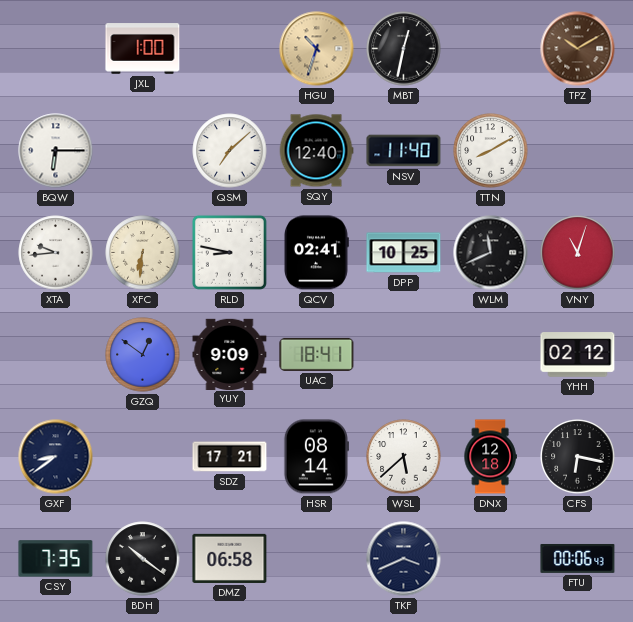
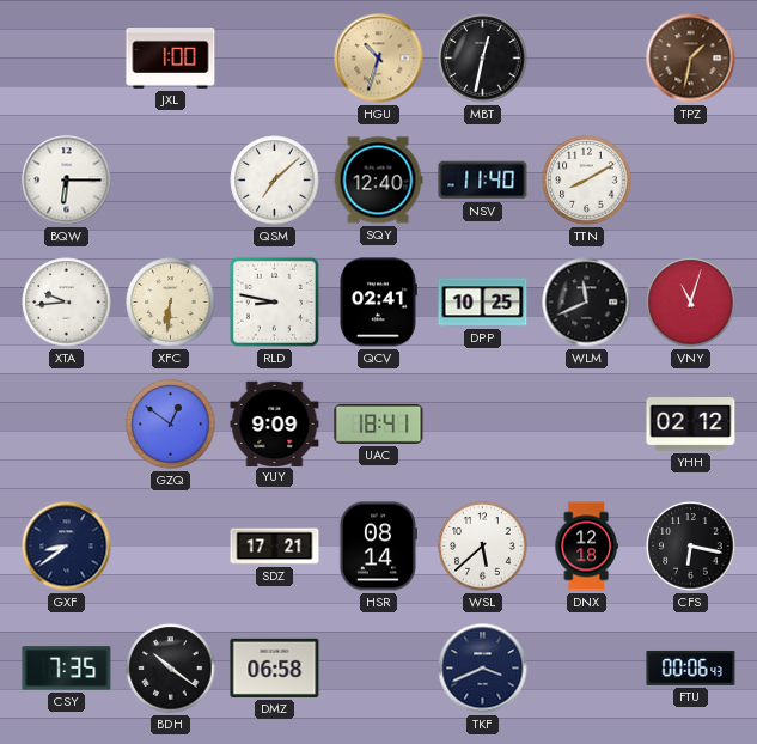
TPZ: 10:10 -> 1:32
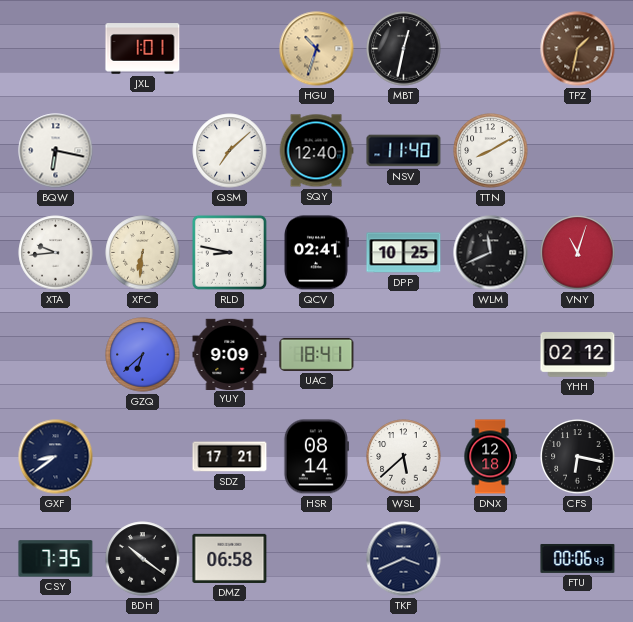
JXL: 1:00 -> 1:01
BQW: 6:15 -> 6:17
GZQ: 12:51 -> 6:38
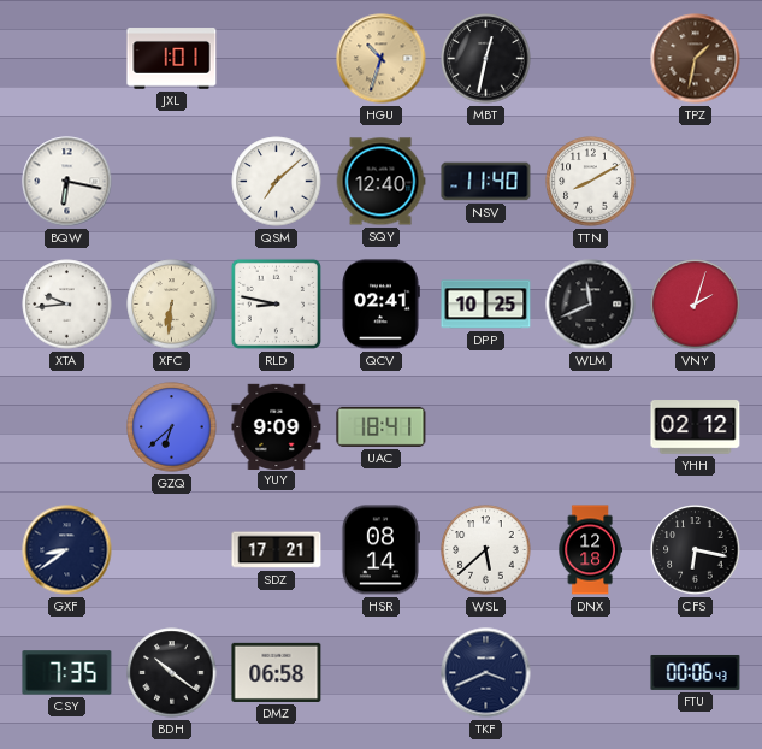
VNY: 11:03 -> 2:03
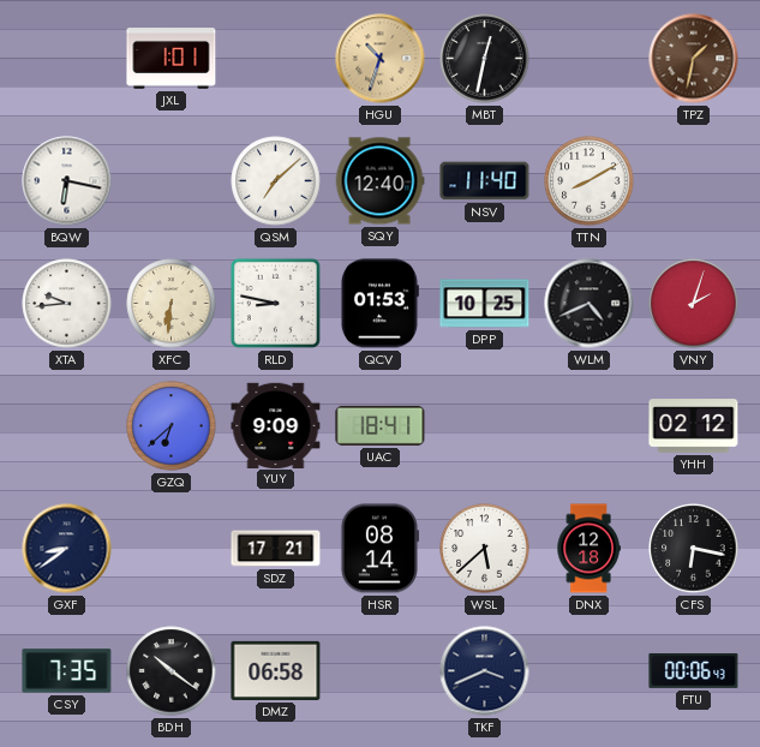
QCV: 02:41 -> 01:53
WLM: 11:41 -> 4:41
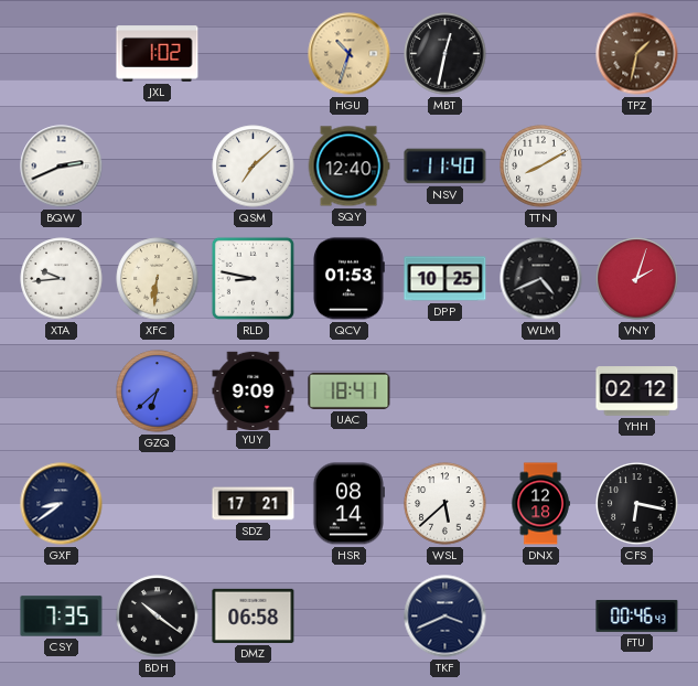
JXL: 1:01 -> 1:02
BQW: 6:17 -> 2:41
FTU: 00:06 -> 00:46
